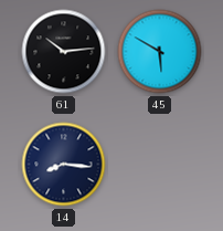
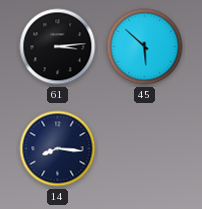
61: 10:14 -> 3:14
45: 5:50 -> 5:52
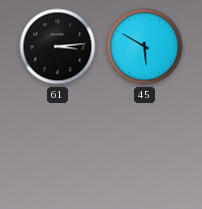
45: 5:52 -> 5:50
14: 8:16 -> none
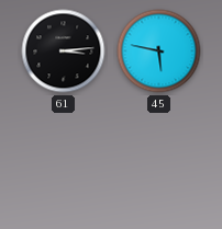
45: 5:50 -> 5:47
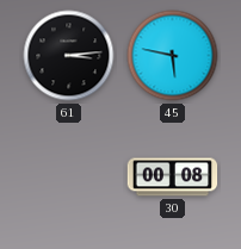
30: none -> 00:08
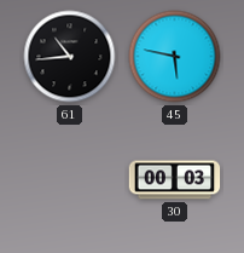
61: 3:14 -> 10:44
30: 00:08 -> 00:03
